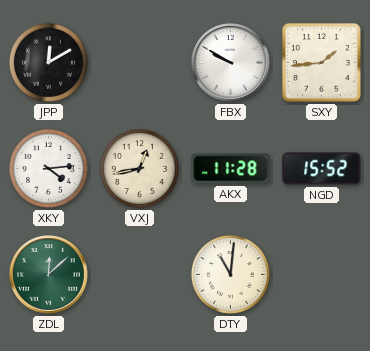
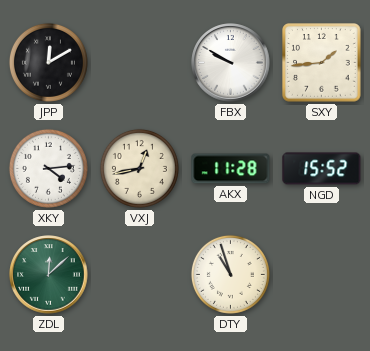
DTY: 11:01 -> 10:57
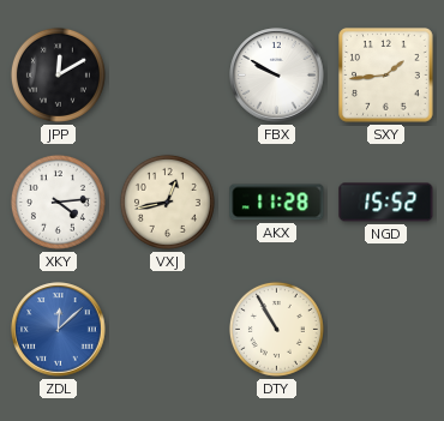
ZDL dial: green -> blue
DTY: 10:57 -> 10:55
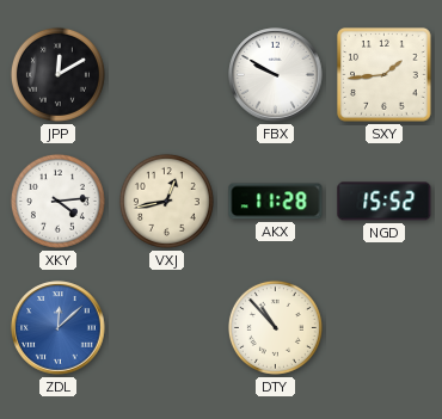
DTY: 10:55 -> 10:53
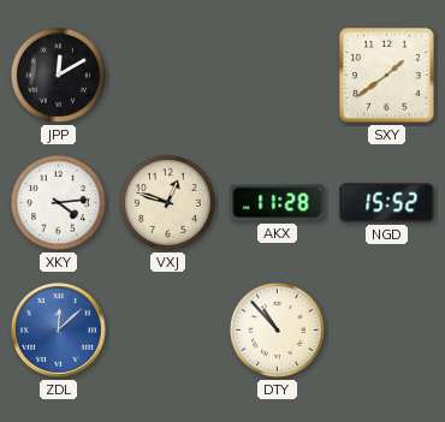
FBX: 9:50 -> none
SXY: 1:44 -> 1:39
VXJ: 12:43 -> 12:48
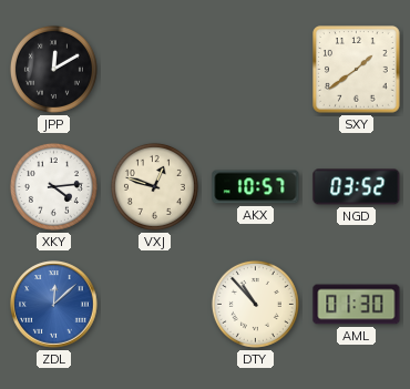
AKX: 11:28 -> 10:57
NGD: 15:52 -> 03:52
AML: none -> 01:30
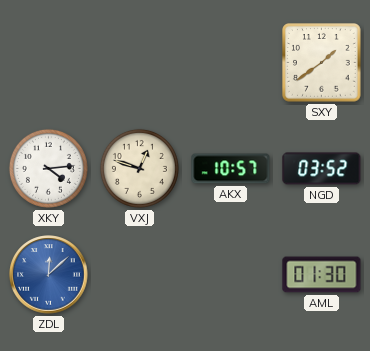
JPP: 12:10 -> none
DTY: 10:53 -> none
